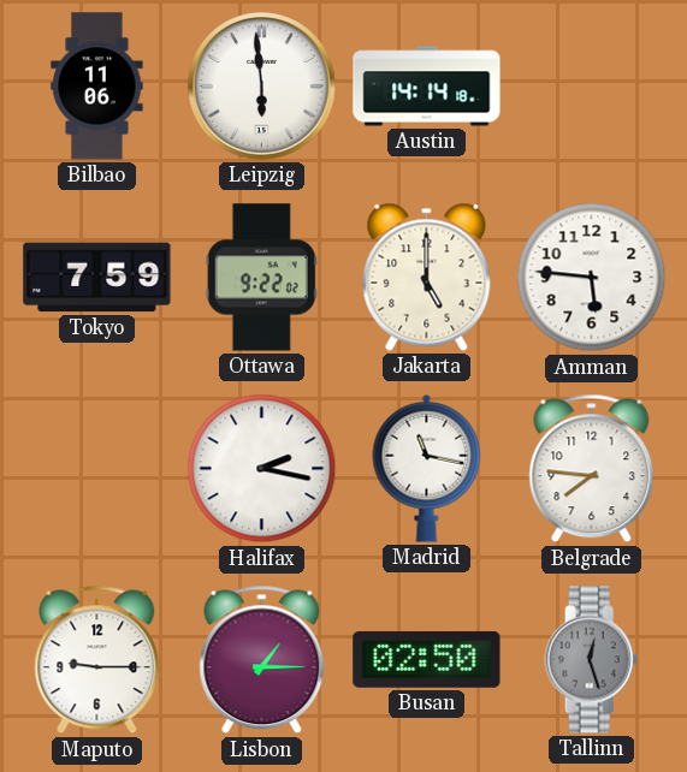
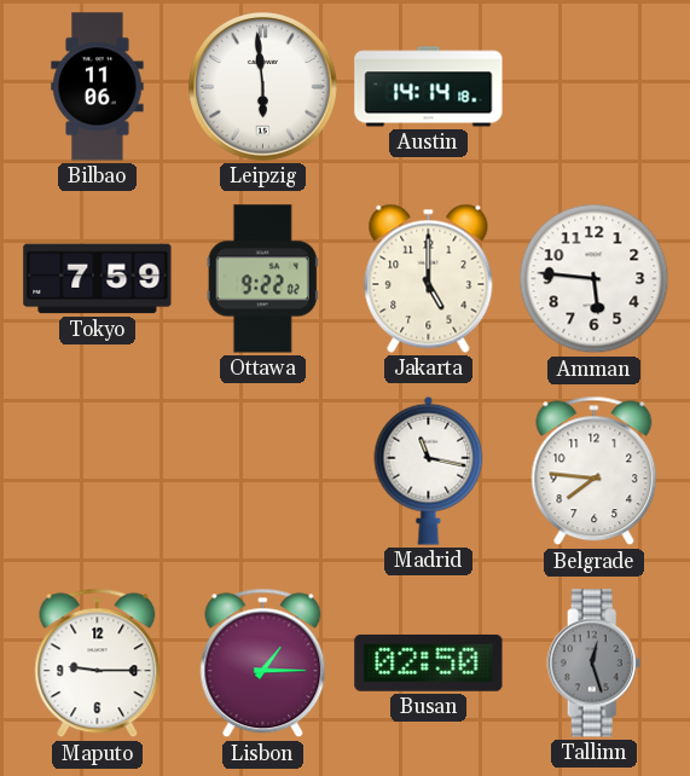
Halifax: 2:17 -> none
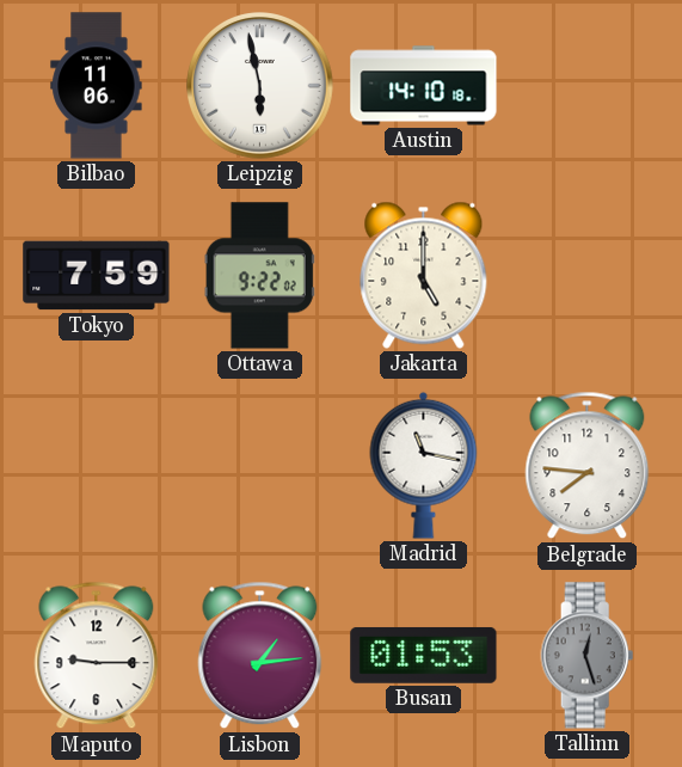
Leipzig: 5:59 -> 5:58
Austin: 14:14 -> 14:10
Amman: 5:46 -> none
Lisbon: 1:15 -> 1:14
Busan: 02:50 -> 01:53
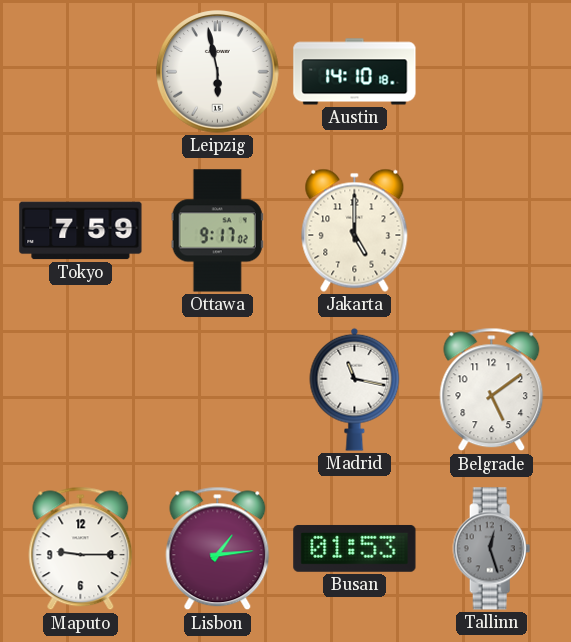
Bilbao: 11:06 -> none
Ottawa: 9:22 -> 9:17
Belgrade: 7:46 -> 5:09
